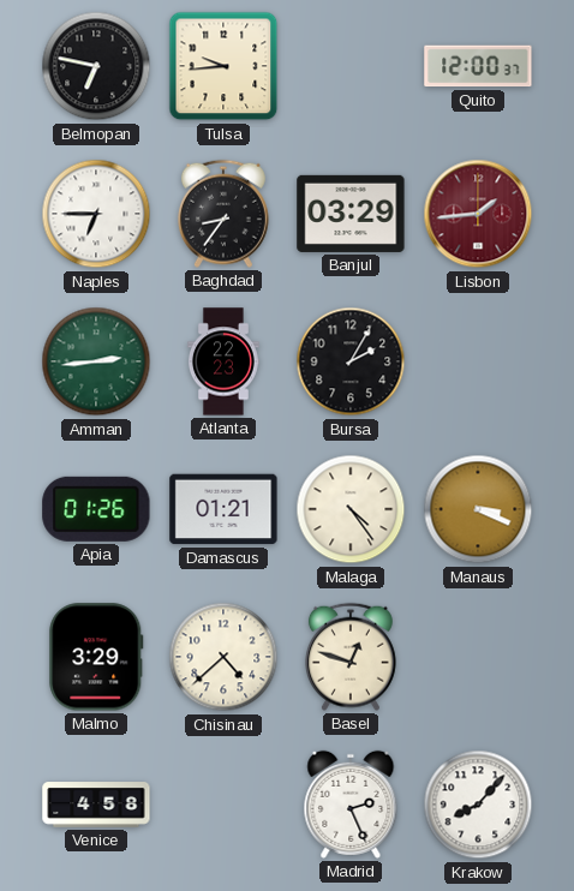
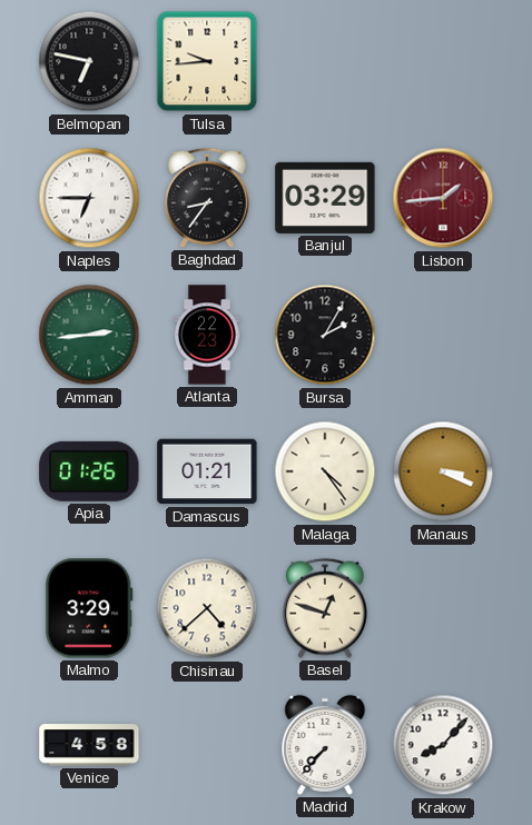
Quito: 12:00 -> none
Madrid: 2:26 -> 7:37
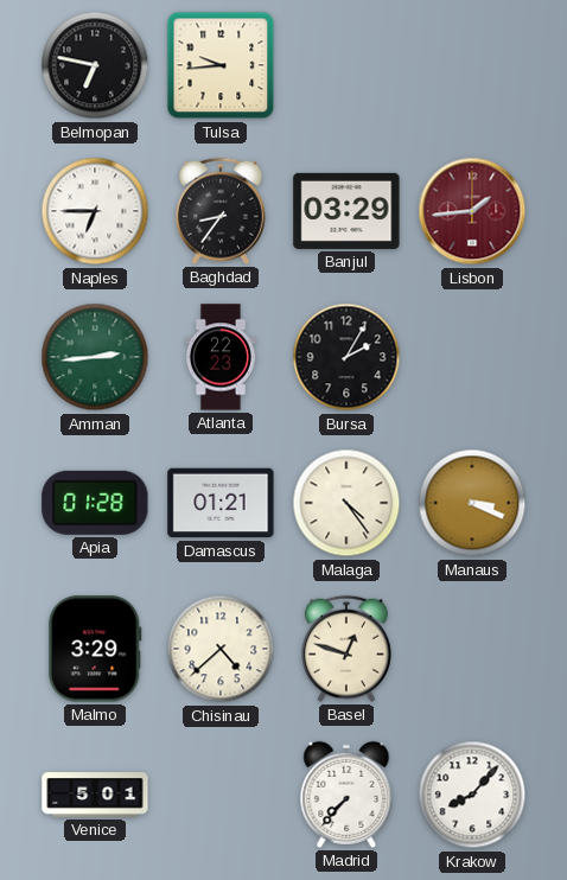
Apia: 01:26 -> 01:28
Venice: 4:58 -> 5:01
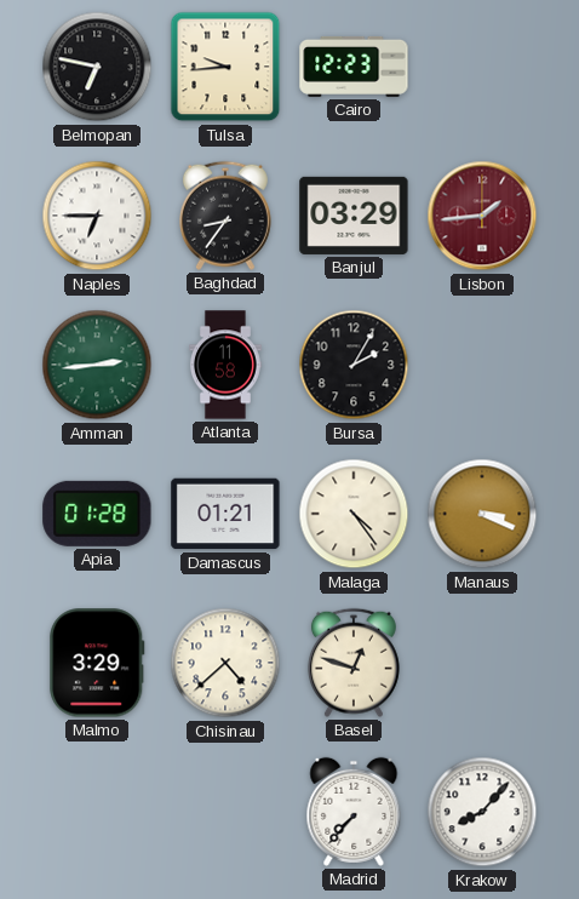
Cairo: none -> 12:23
Atlanta: 22:23 -> 11:58
Venice: 5:01 -> none
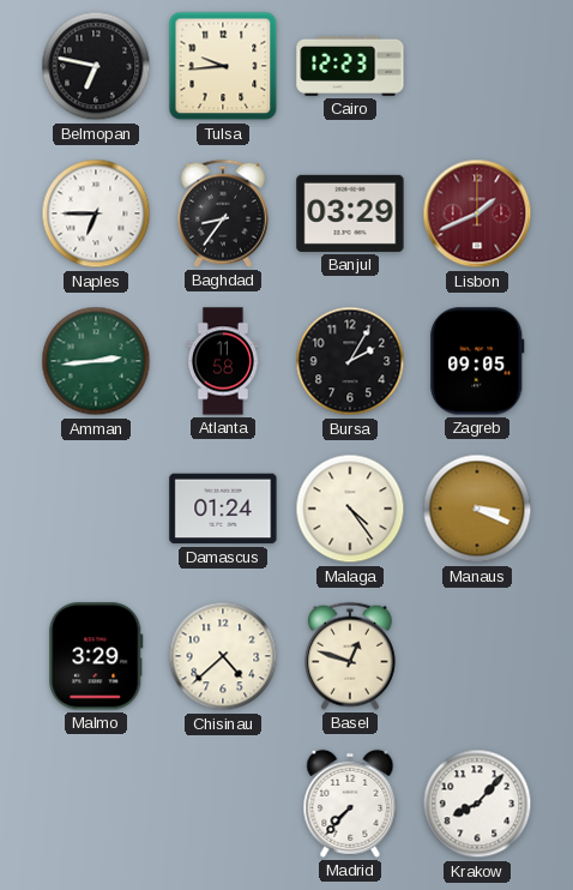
Lisbon: 1:44 -> 1:41
Zagreb: none -> 09:05
Apia: 01:28 -> none
Damascus: 01:21 -> 01:24
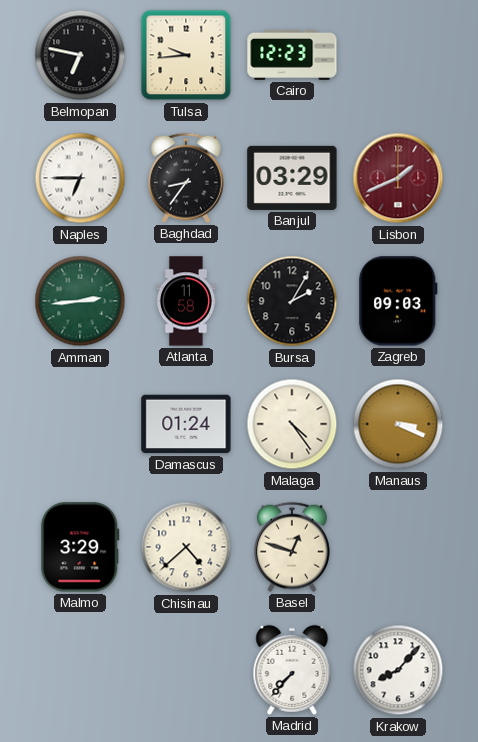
Zagreb: 09:05 -> 09:03
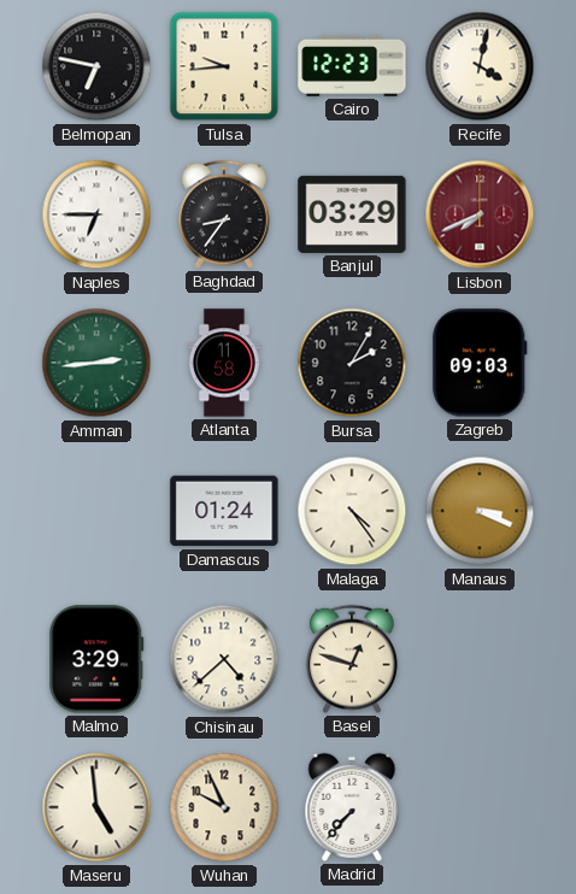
Recife: none -> 4:02
Lisbon: 1:41 -> 7:41
Maseru: none -> 4:59
Wuhan: none -> 9:56
Krakow: 8:07 -> none
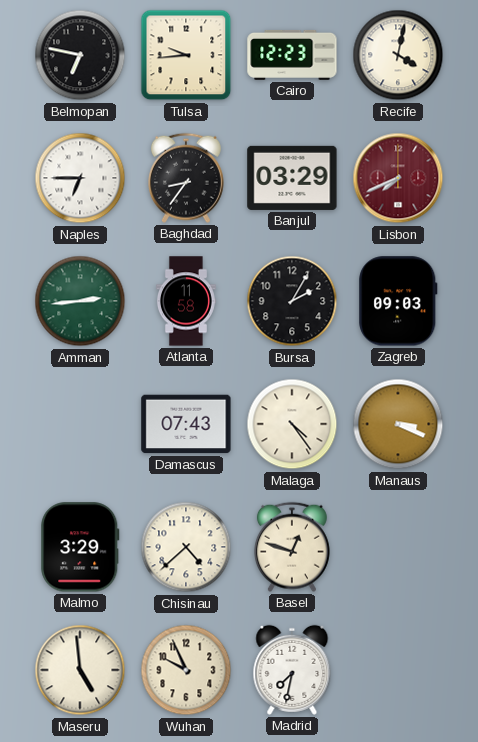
Damascus: 01:24 -> 07:43
Madrid: 7:37 -> 7:32
